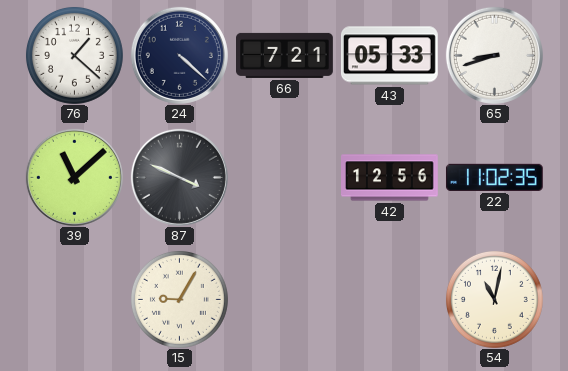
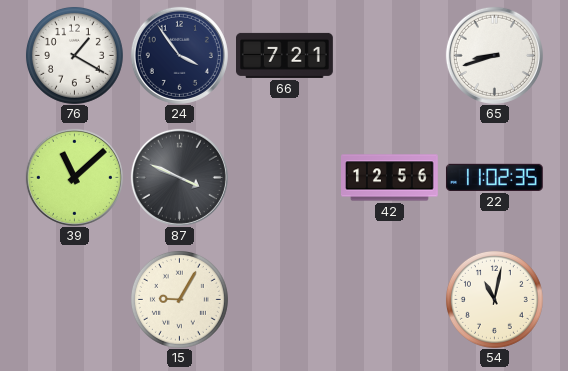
76: 1:22 -> 1:20
24: 4:22 -> 3:54
43: 05:33 -> none
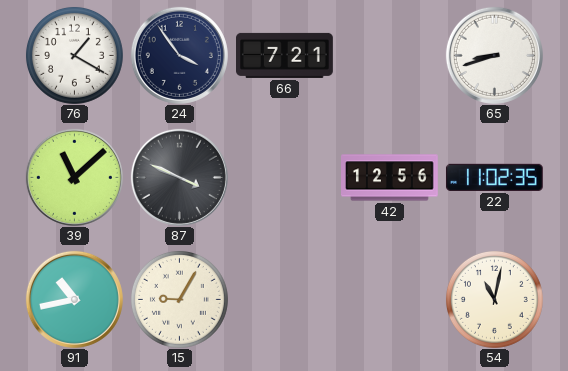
91: none -> 10:43
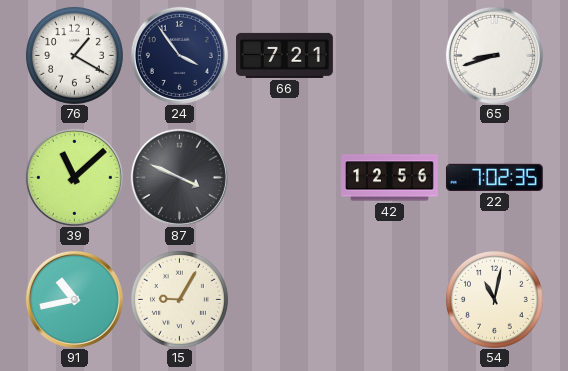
22: 11:02 -> 7:02
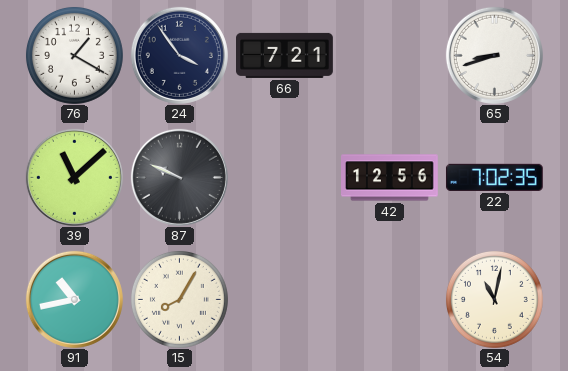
87: 3:49 -> 9:49
15: 9:05 -> 8:05
